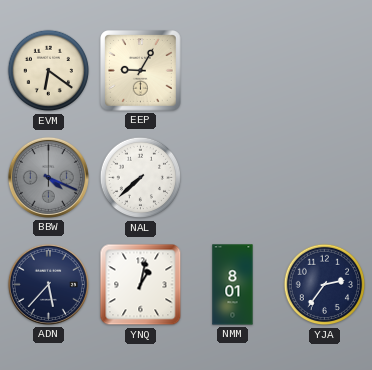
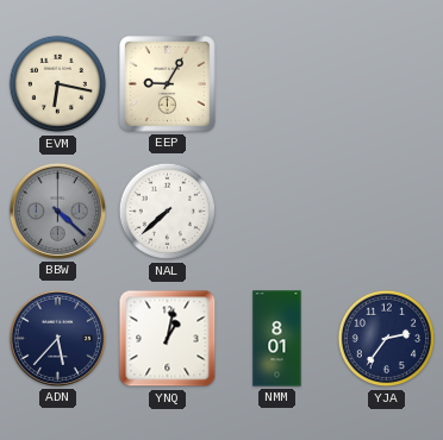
EVM: 6:21 -> 6:17
BBW: 4:19 -> 4:22
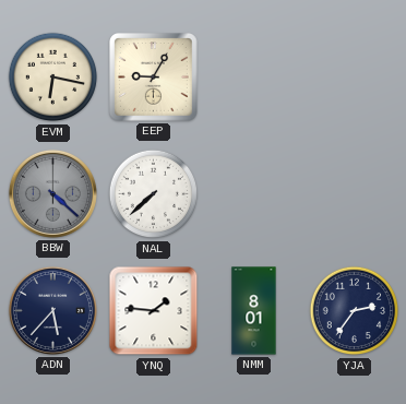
YNQ: 1:02 -> 1:46
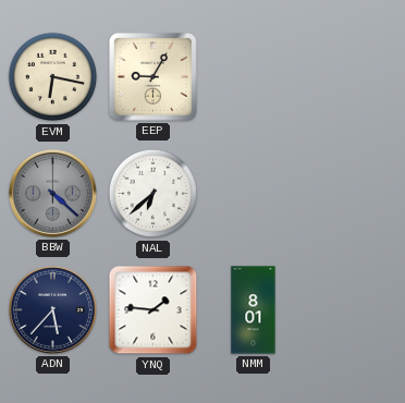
NAL: 7:38 -> 6:38
YJA: 2:36 -> none
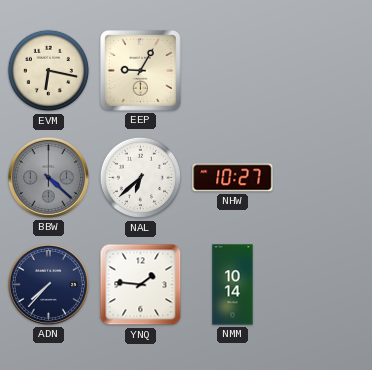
NHW: none -> 10:27
ADN: 5:37 -> 7:37
NMM: 8:01 -> 10:14
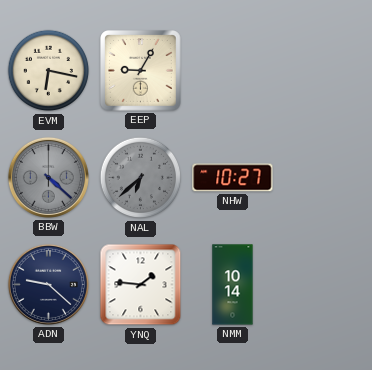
NAL dial: white -> grey
ADN: 7:37 -> 9:22
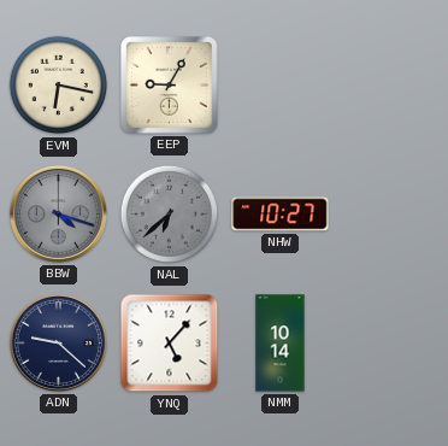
BBW: 4:22 -> 4:18
YNQ: 1:46 -> 5:07
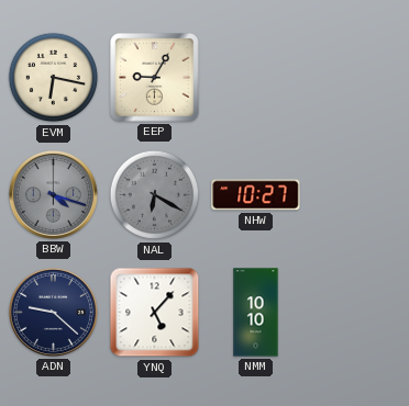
NAL: 6:38 -> 6:20
NMM: 10:14 -> 10:10
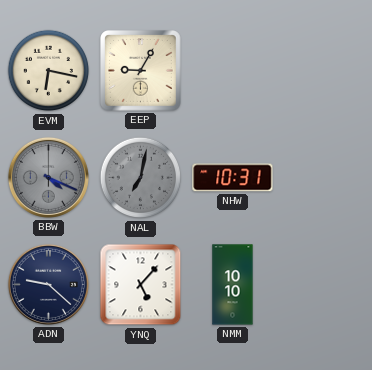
BBW: 4:18 -> 4:19
NAL: 6:20 -> 7:02
NHW: 10:27 -> 10:31
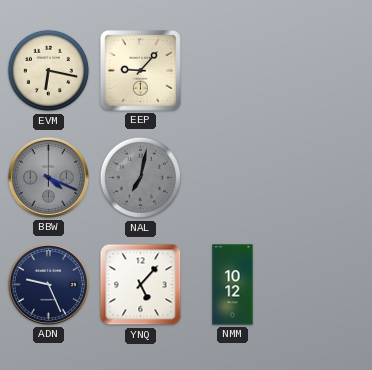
EEP: 9:05 -> 9:07
NHW: 10:31 -> none
ADN: 9:22 -> 9:26
NMM: 10:10 -> 10:12
